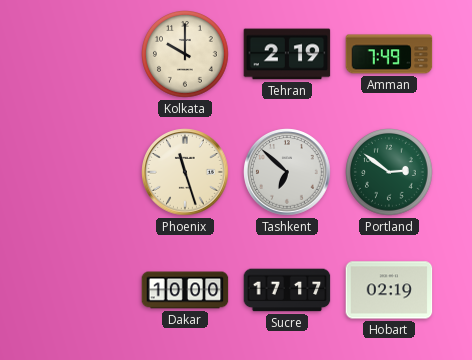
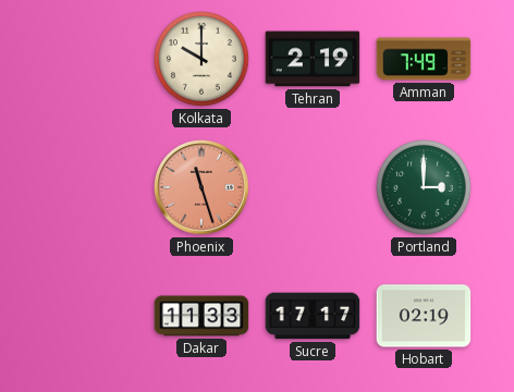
Phoenix dial: cream -> salmon
Tashkent: 6:52 -> none
Portland: 2:51 -> 3:00
Dakar: 10:00 -> 11:33
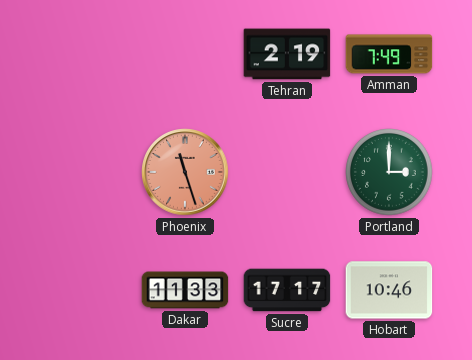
Kolkata: 10:00 -> none
Hobart: 02:19 -> 10:46
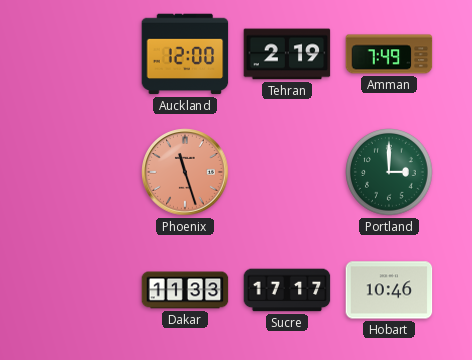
Auckland: none -> 12:00
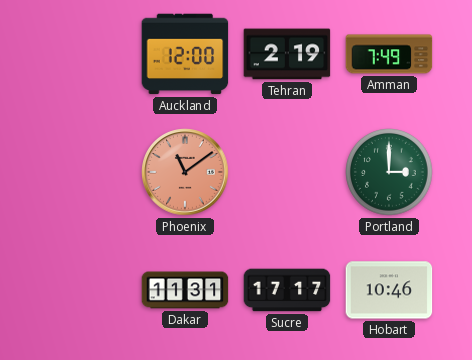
Phoenix: 11:27 -> 11:09
Dakar: 11:33 -> 11:31
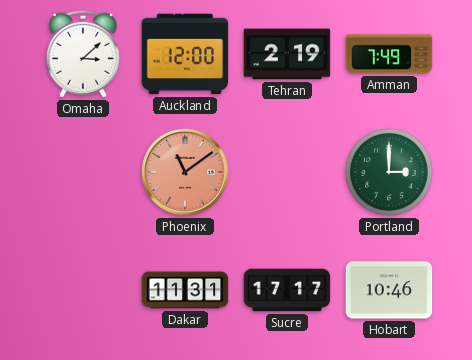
Omaha: none -> 3:08
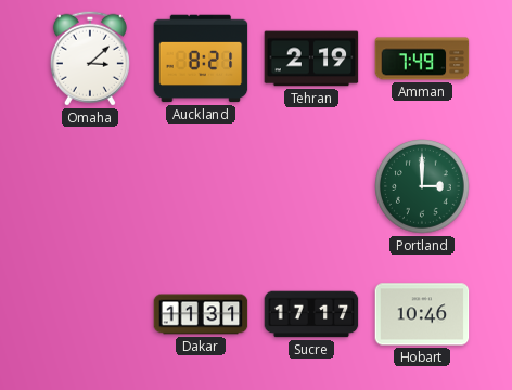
Auckland: 12:00 -> 8:21
Phoenix: 11:09 -> none
